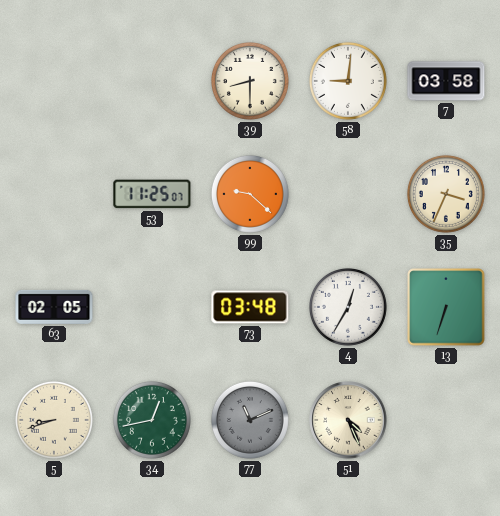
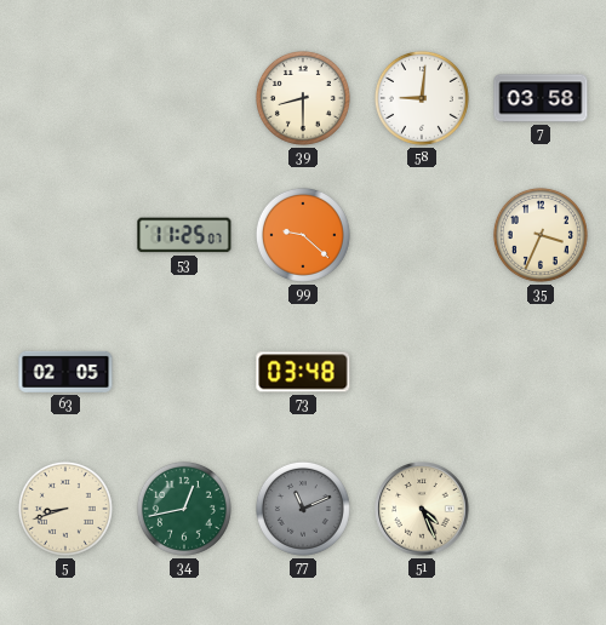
4: 12:35 -> none
13: 6:33 -> none
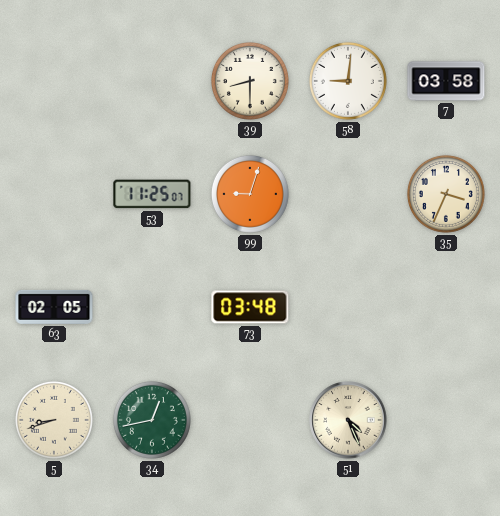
99: 9:22 -> 9:03
77: 11:11 -> none
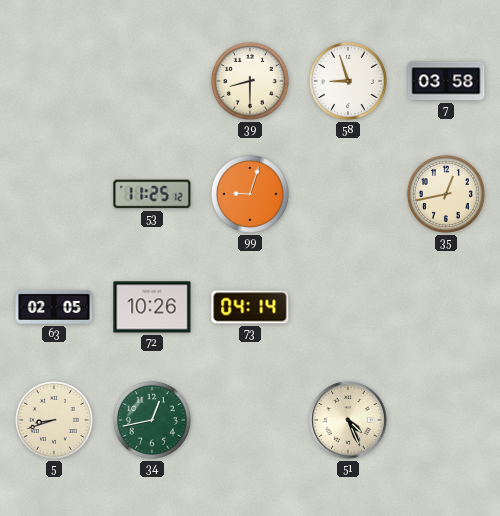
58: 9:01 -> 8:57
53: 11:25:07 -> 11:25:12
35: 3:34 -> 12:43
72: none -> 10:26
73: 03:48 -> 04:14
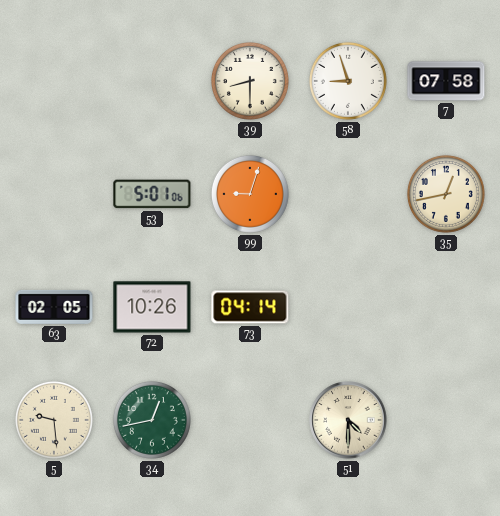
7: 03:58 -> 07:58
53: 11:25 -> 5:01
5: 8:42 -> 9:29
51: 4:26 -> 4:30
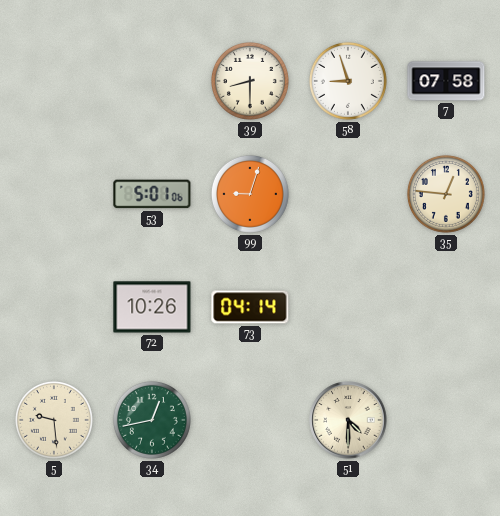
35: 12:43 -> 12:46
63: 02:05 -> none
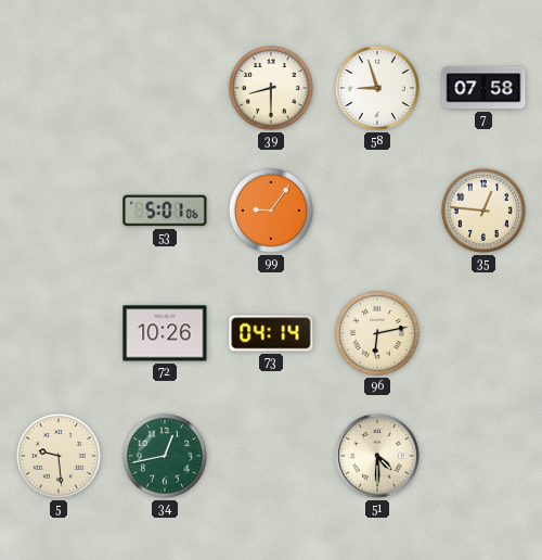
99: 9:03 -> 9:06
96: none -> 6:13
